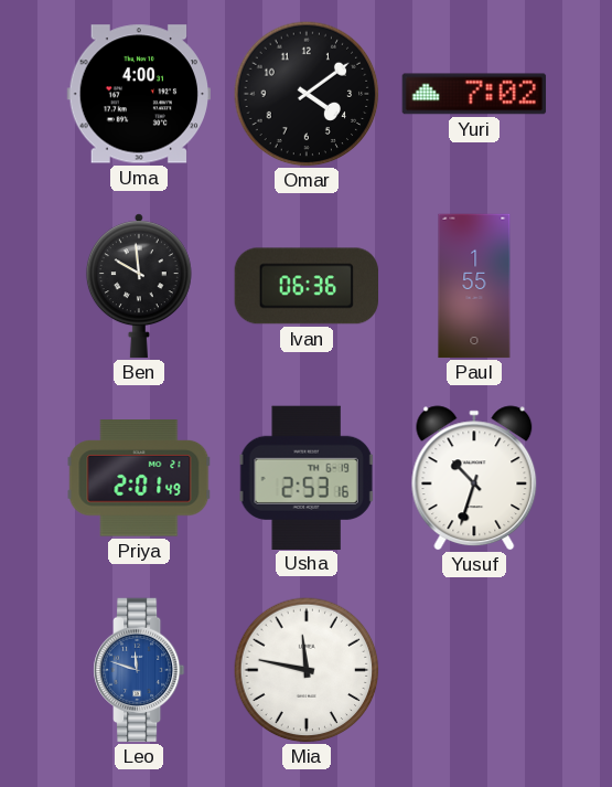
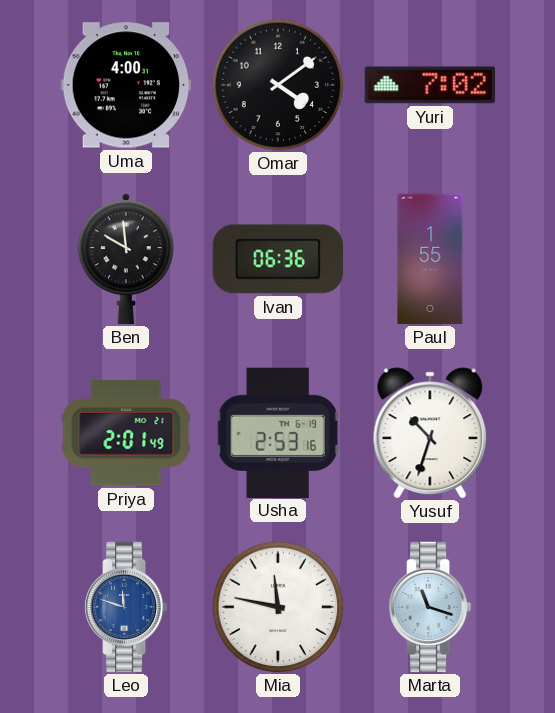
Marta: none -> 11:18
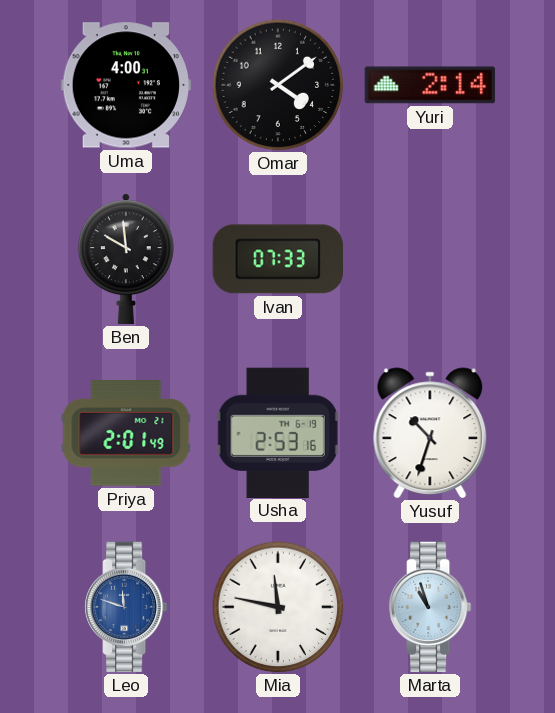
Yuri: 7:02 -> 2:14
Ivan: 06:36 -> 07:33
Paul: 1:55 -> none
Marta: 11:18 -> 10:57
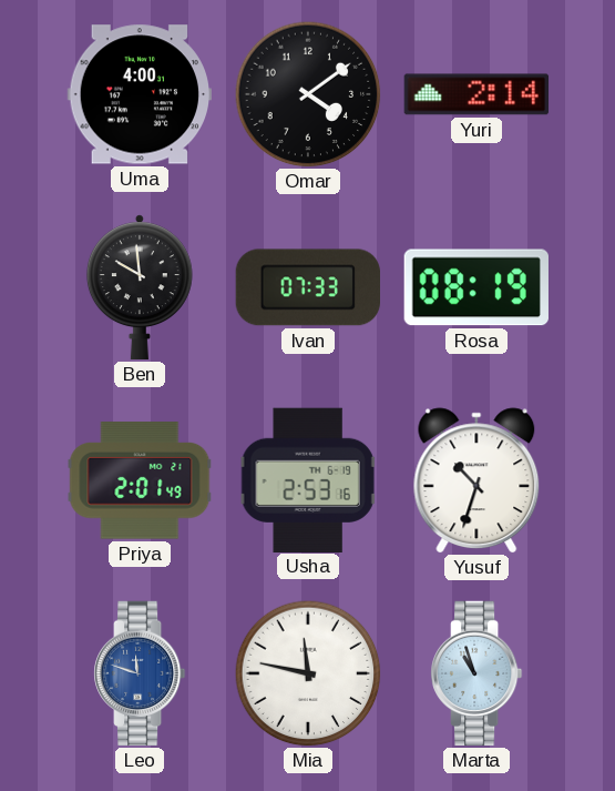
Rosa: none -> 08:19
